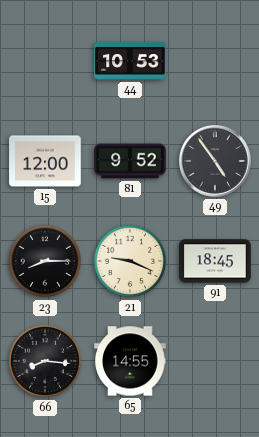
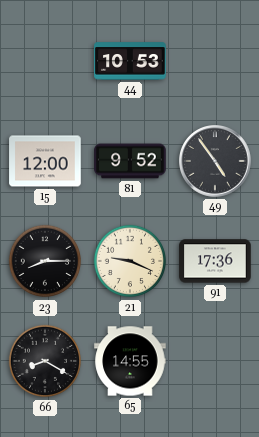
91: 18:45 -> 17:36
66: 8:16 -> 8:20
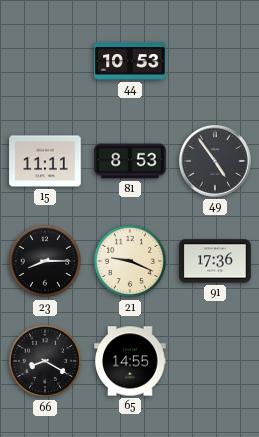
15: 12:00 -> 11:11
81: 9:52 -> 8:53
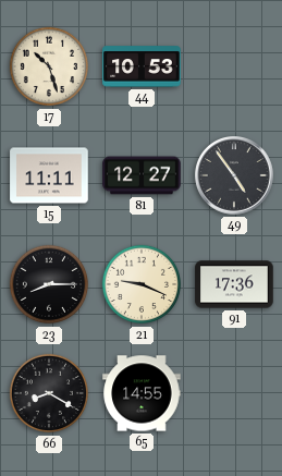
17: none -> 10:27
81: 8:53 -> 12:27
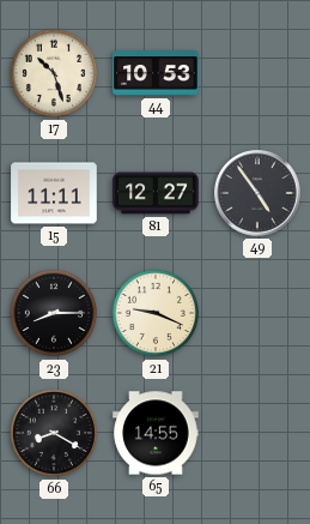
91: 17:36 -> none
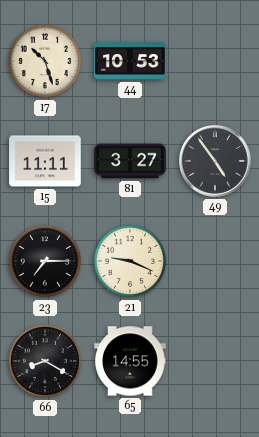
81: 12:27 -> 3:27
23: 8:15 -> 7:15
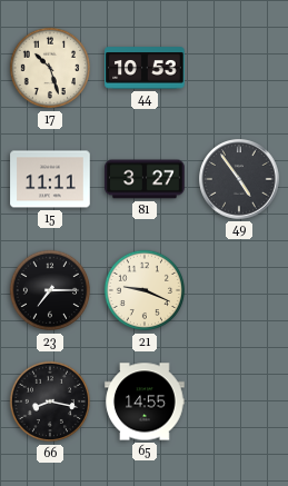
66: 8:20 -> 8:17
